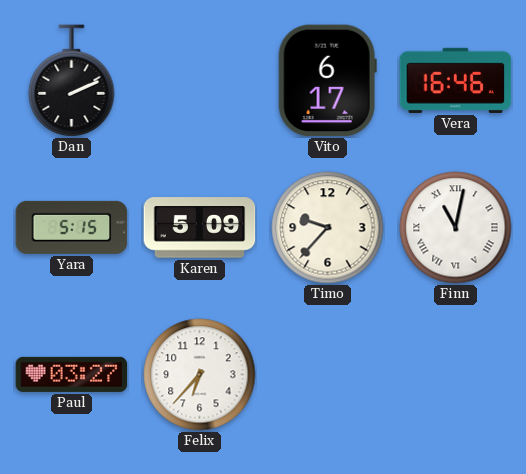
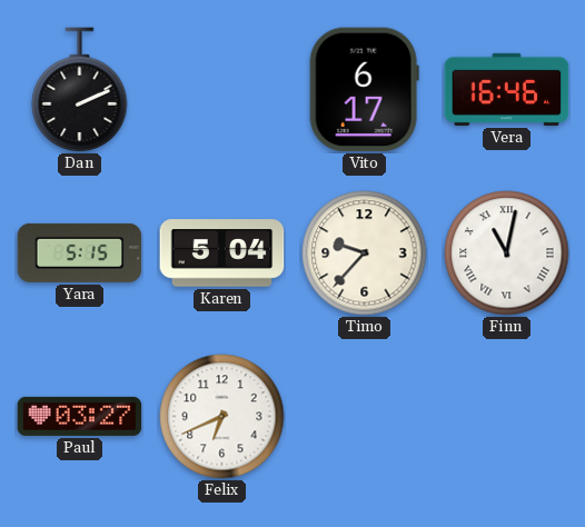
Karen: 5:09 -> 5:04
Felix: 6:37 -> 6:41
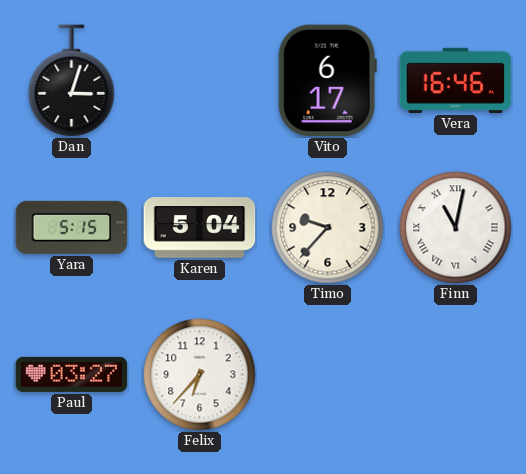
Dan: 2:11 -> 3:03
Felix: 6:41 -> 6:37
